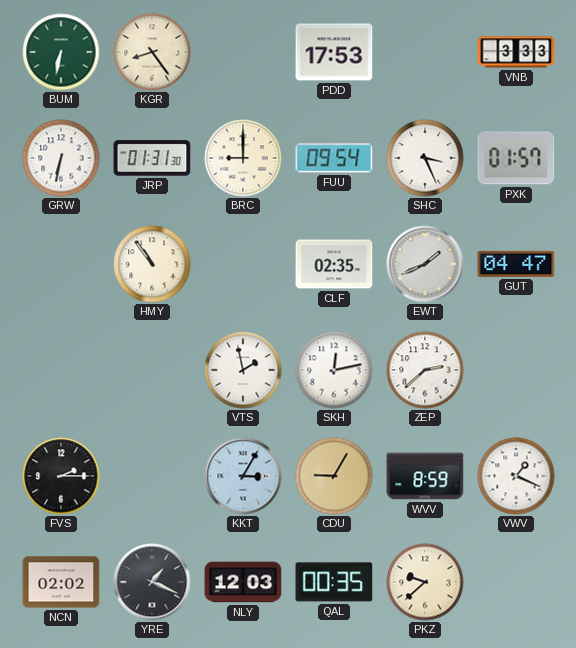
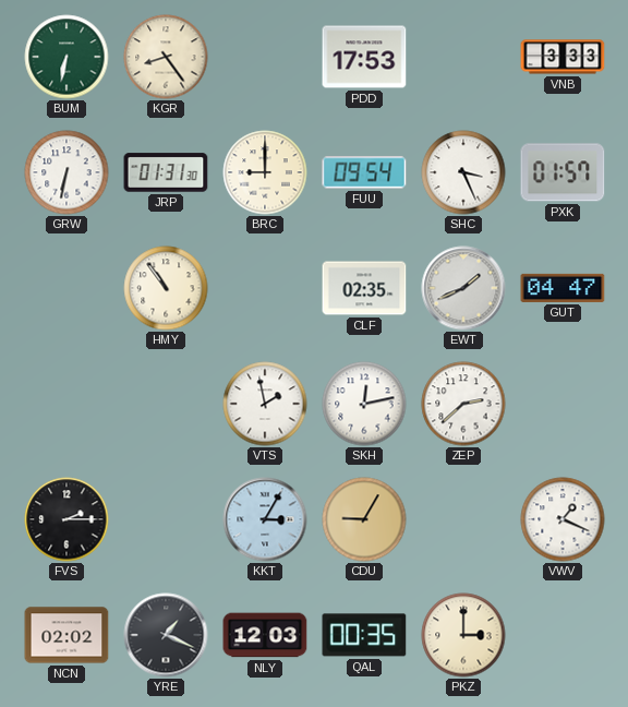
WVV: 8:59 -> none
PKZ: 9:38 -> 3:00
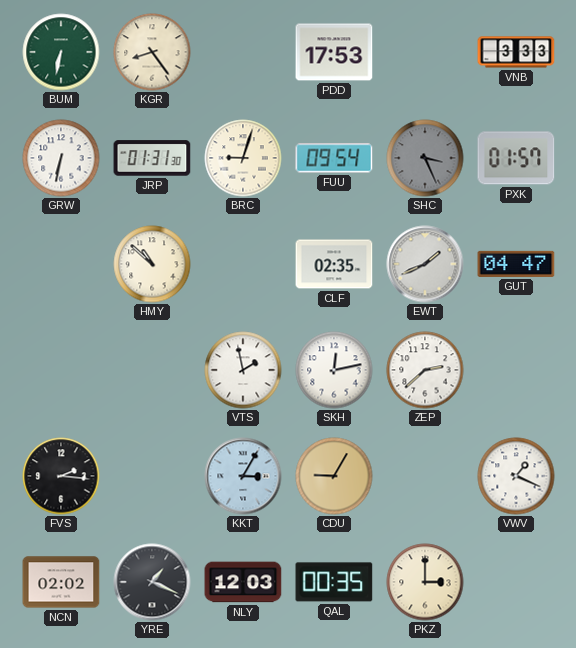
BRC: 9:00 -> 9:03
SHC dial: white -> grey
HMY: 10:54 -> 10:52
FVS: 2:15 -> 2:16
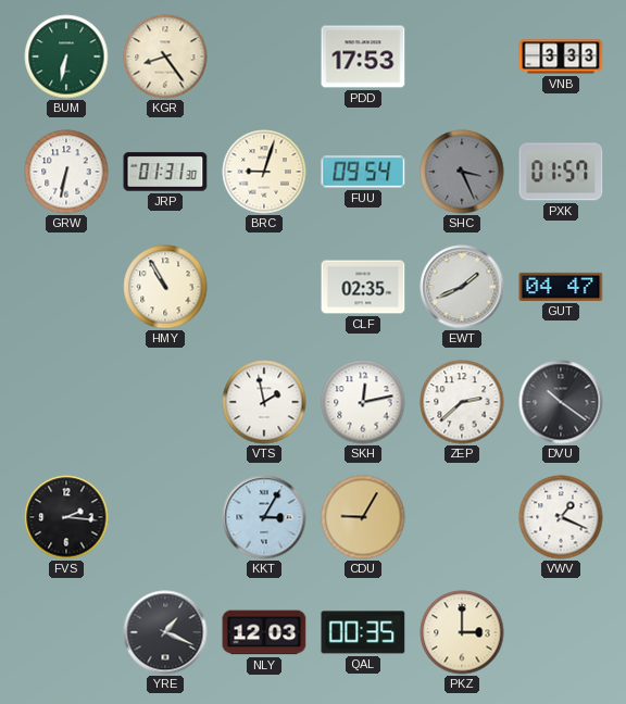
HMY: 10:52 -> 10:55
DVU: none -> 10:21
NCN: 02:02 -> none
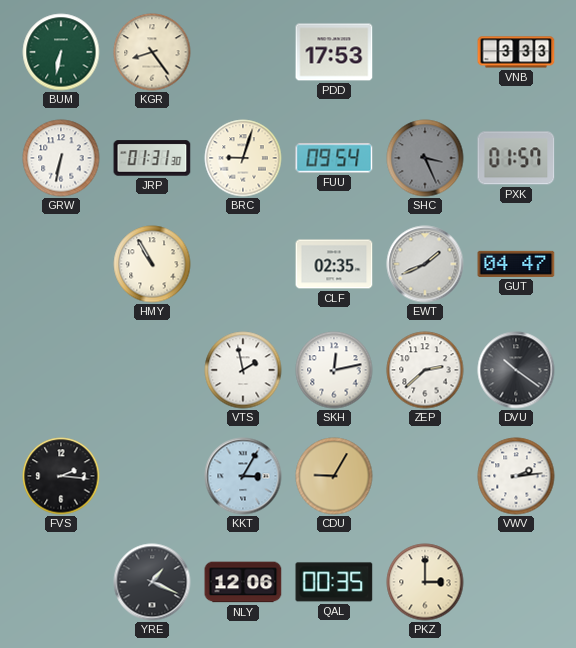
VWV: 1:19 -> 2:14
NLY: 12:03 -> 12:06
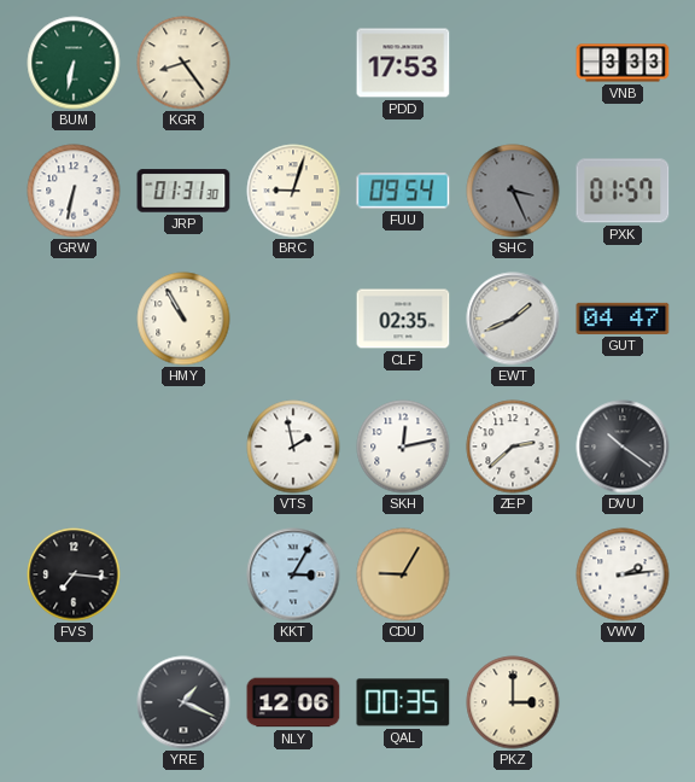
FVS: 2:16 -> 7:16
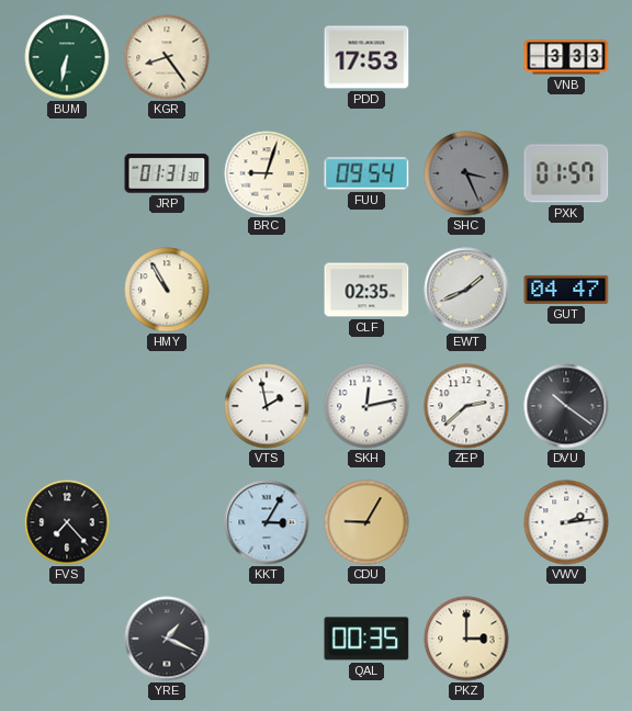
GRW: 6:32 -> none
FVS: 7:16 -> 7:23
NLY: 12:06 -> none
